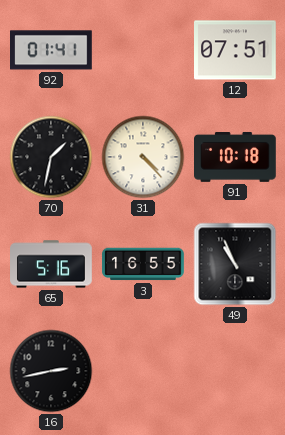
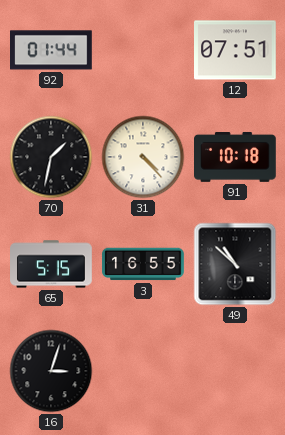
92: 01:41 -> 01:44
65: 5:16 -> 5:15
49: 10:56 -> 10:52
16: 2:43 -> 3:03
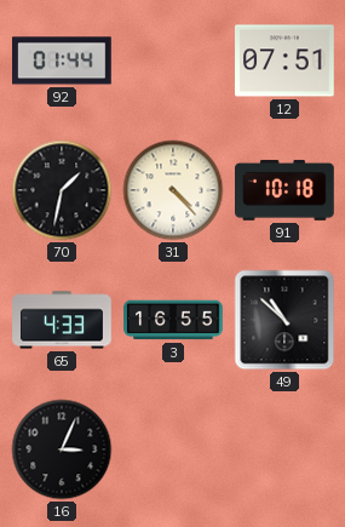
65: 5:15 -> 4:33
16: 3:03 -> 3:04
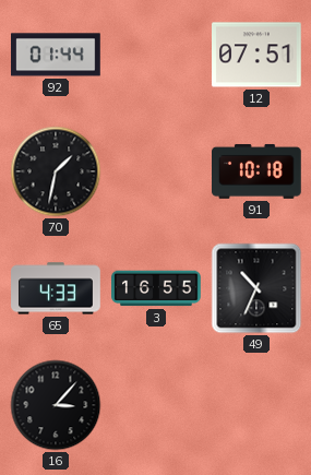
31: 4:23 -> none
49: 10:52 -> 10:34
16: 3:04 -> 3:07
